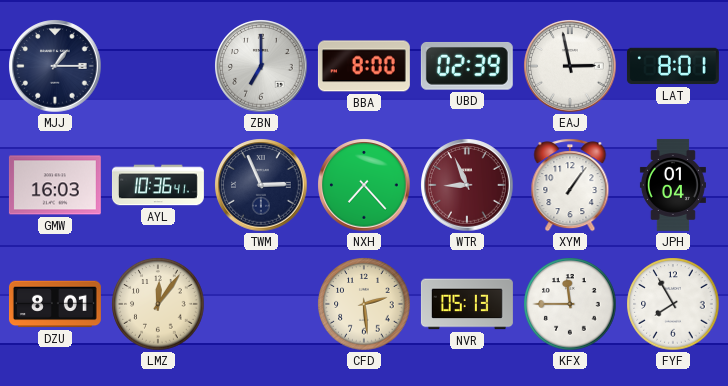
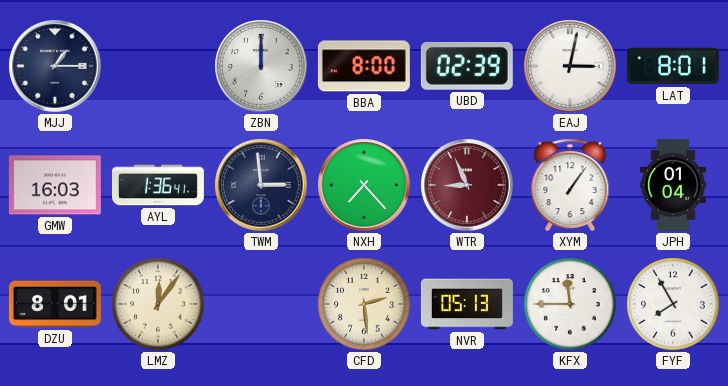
ZBN: 7:00 -> 12:00
EAJ: 2:58 -> 3:02
AYL: 10:36 -> 1:36
TWM: 2:56 -> 2:59
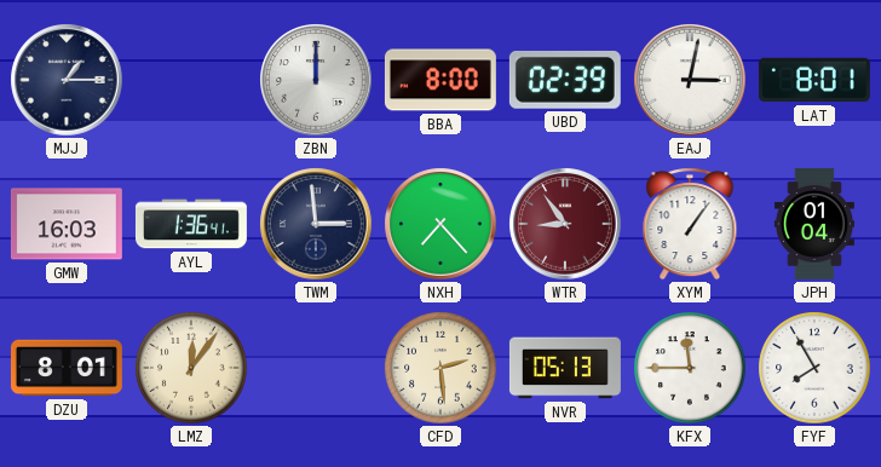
WTR: 8:56 -> 8:54
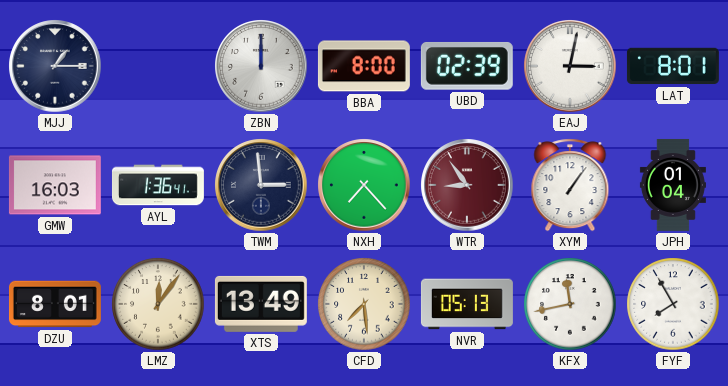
XTS: none -> 13:49
CFD: 2:29 -> 7:29
KFX: 11:45 -> 11:43
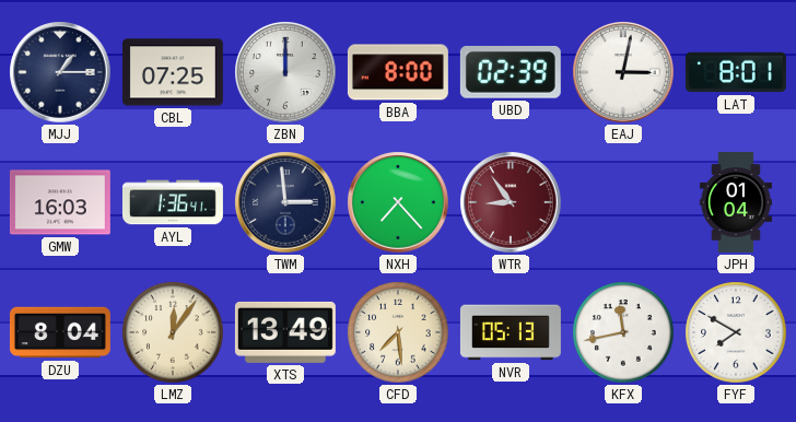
CBL: none -> 07:25
XYM: 1:06 -> none
DZU: 8:01 -> 8:04
FYF: 7:55 -> 7:50
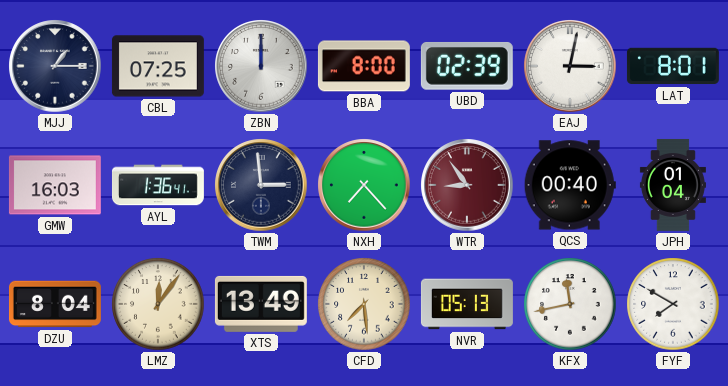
QCS: none -> 00:40
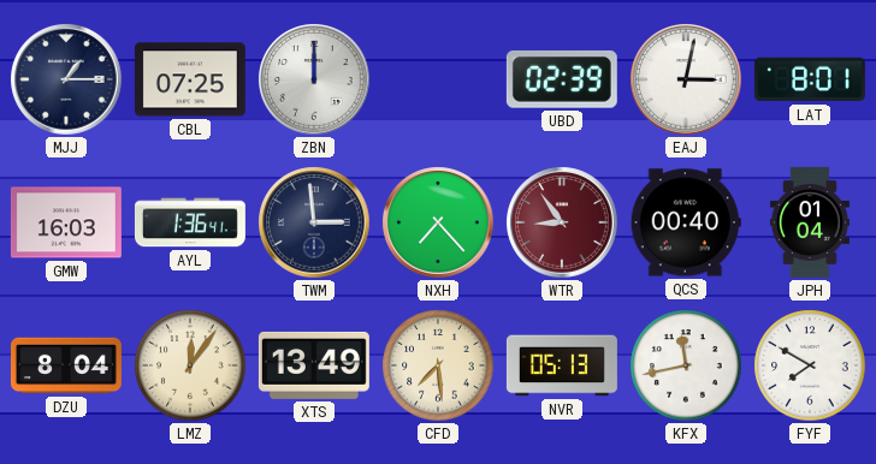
BBA: 8:00 -> none
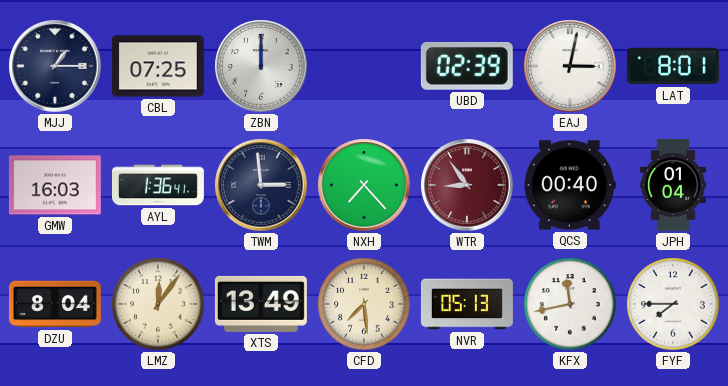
FYF: 7:50 -> 7:45
